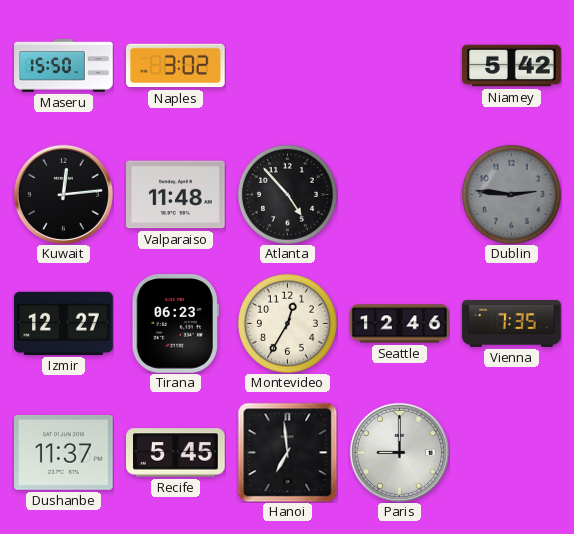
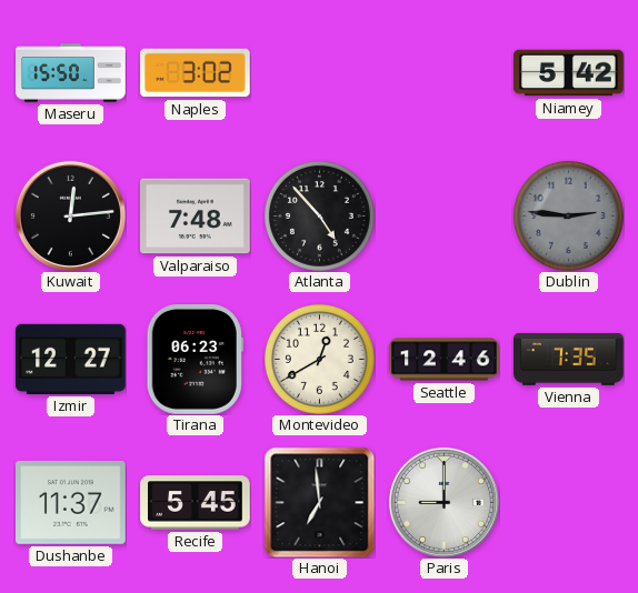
Valparaiso: 11:48 -> 7:48
Montevideo: 12:35 -> 12:40
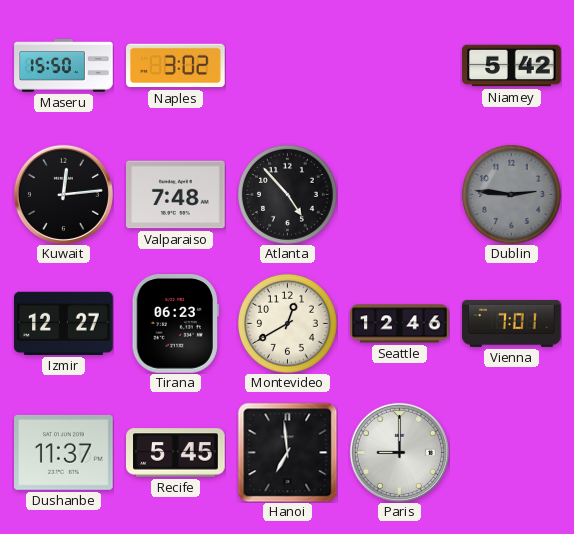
Vienna: 7:35 -> 7:01
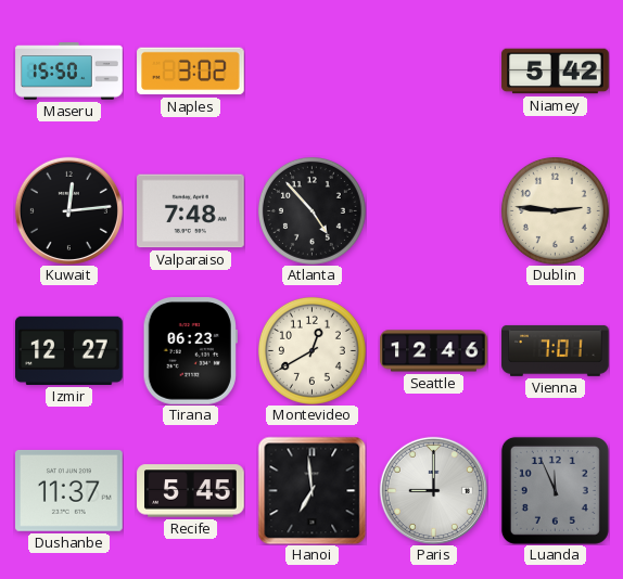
Dublin dial: grey -> cream
Luanda: none -> 11:56
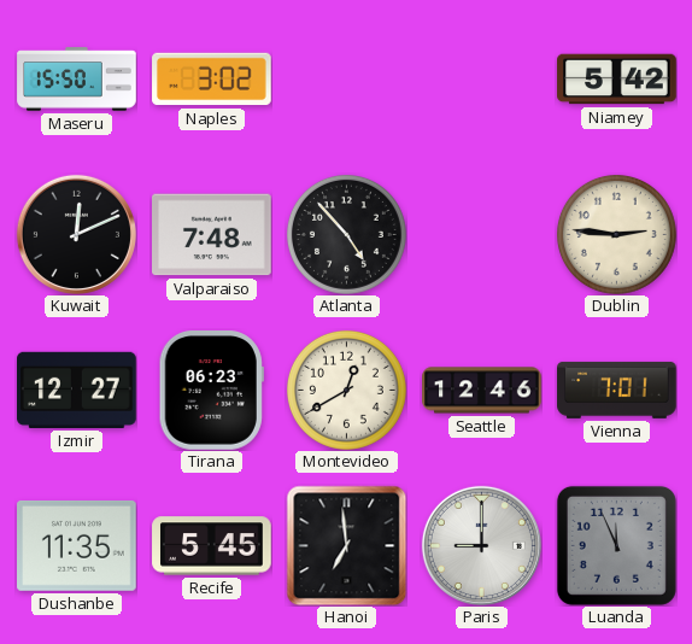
Kuwait: 12:14 -> 12:11
Dushanbe: 11:37 -> 11:35
